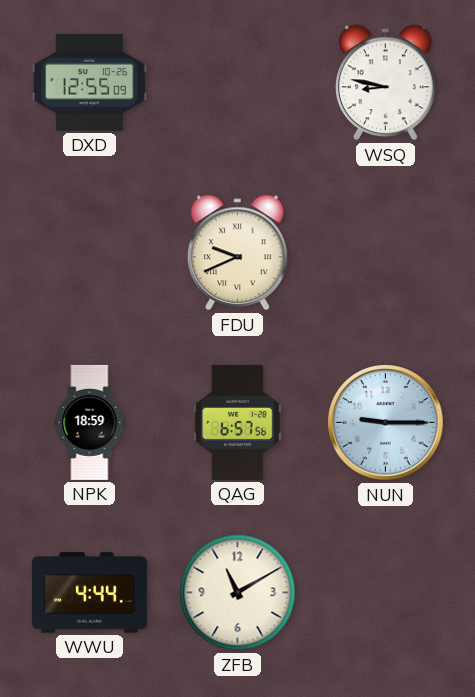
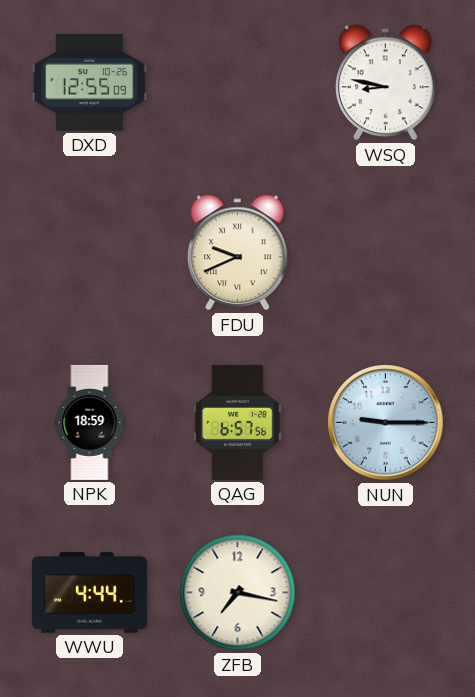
ZFB: 11:10 -> 7:17
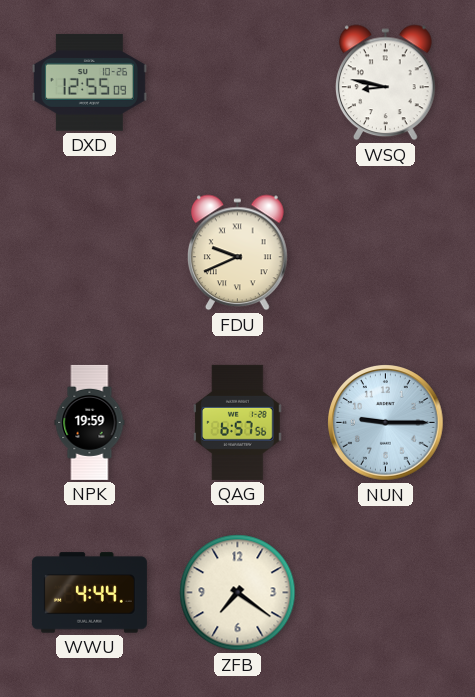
NPK: 18:59 -> 19:59
ZFB: 7:17 -> 7:21
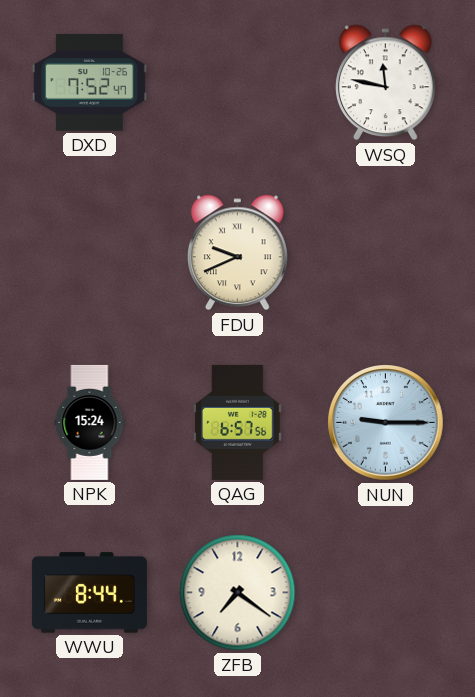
DXD: 12:55 -> 7:52
WSQ: 8:47 -> 11:47
NPK: 19:59 -> 15:24
WWU: 4:44 -> 8:44
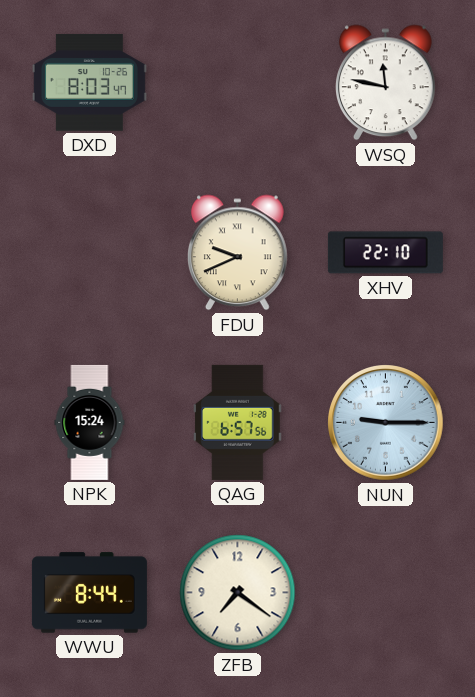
DXD: 7:52 -> 8:03
XHV: none -> 22:10
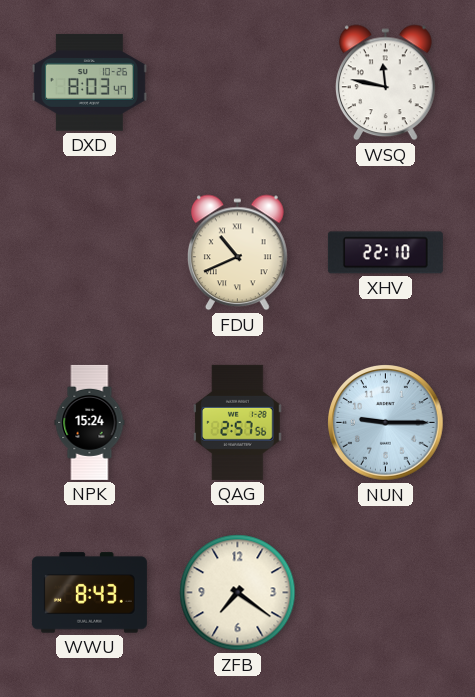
FDU: 9:41 -> 10:41
QAG: 6:57 -> 2:57
WWU: 8:44 -> 8:43
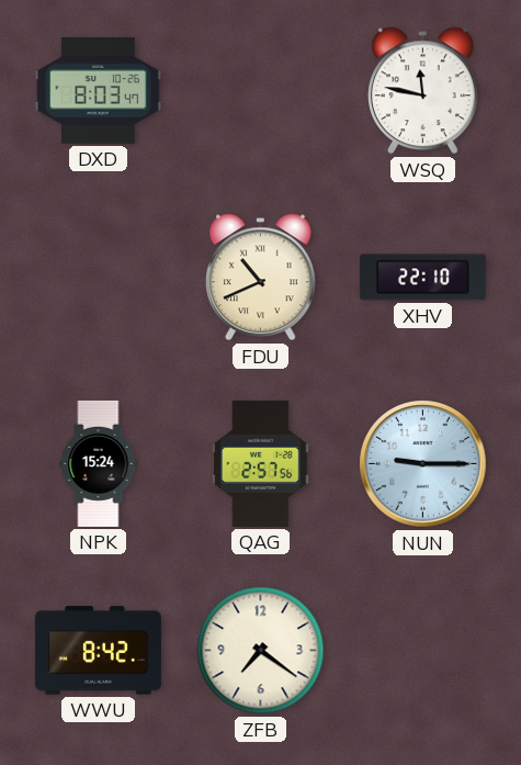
WWU: 8:43 -> 8:42
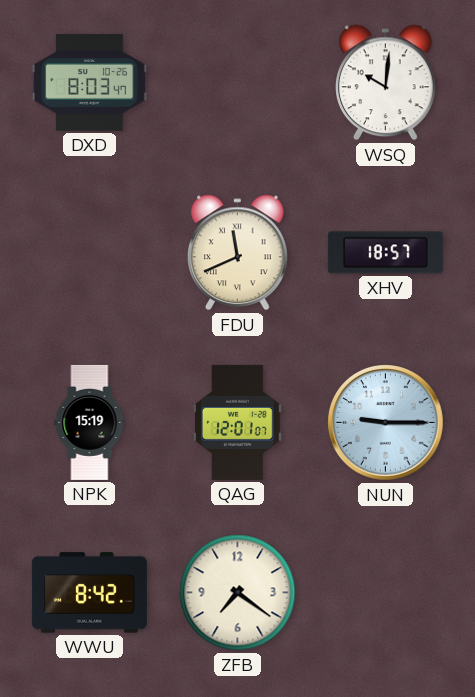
WSQ: 11:47 -> 10:01
FDU: 10:41 -> 11:41
XHV: 22:10 -> 18:57
NPK: 15:24 -> 15:19
QAG: 2:57 -> 12:01
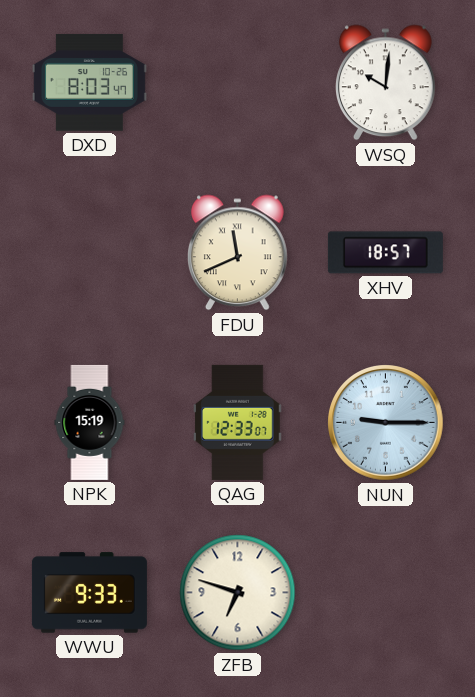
QAG: 12:01 -> 12:33
WWU: 8:42 -> 9:33
ZFB: 7:21 -> 6:48
